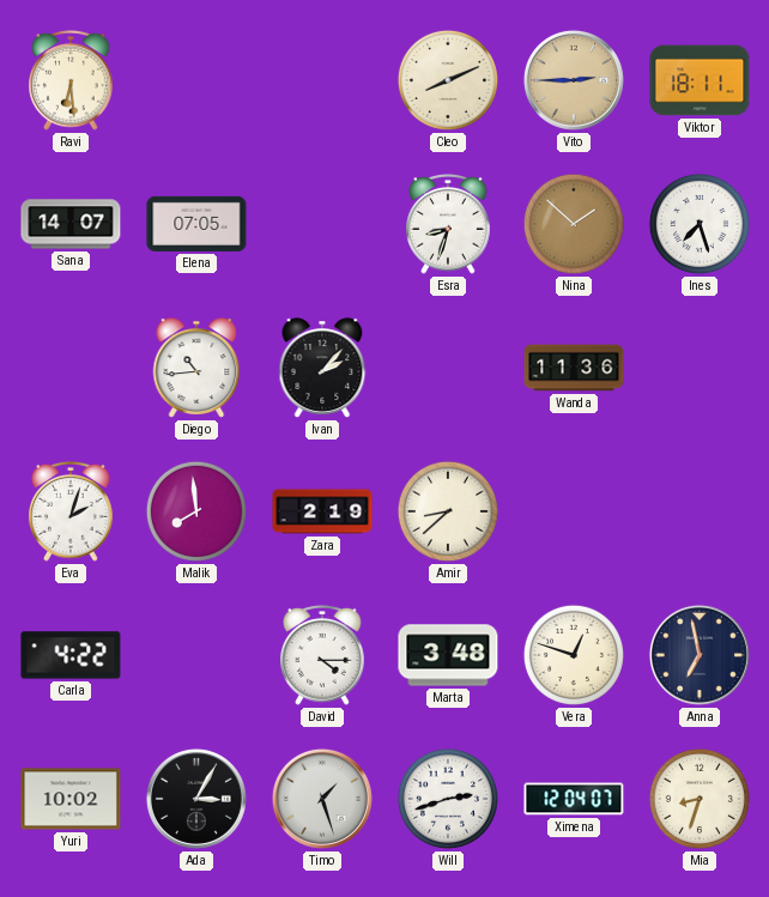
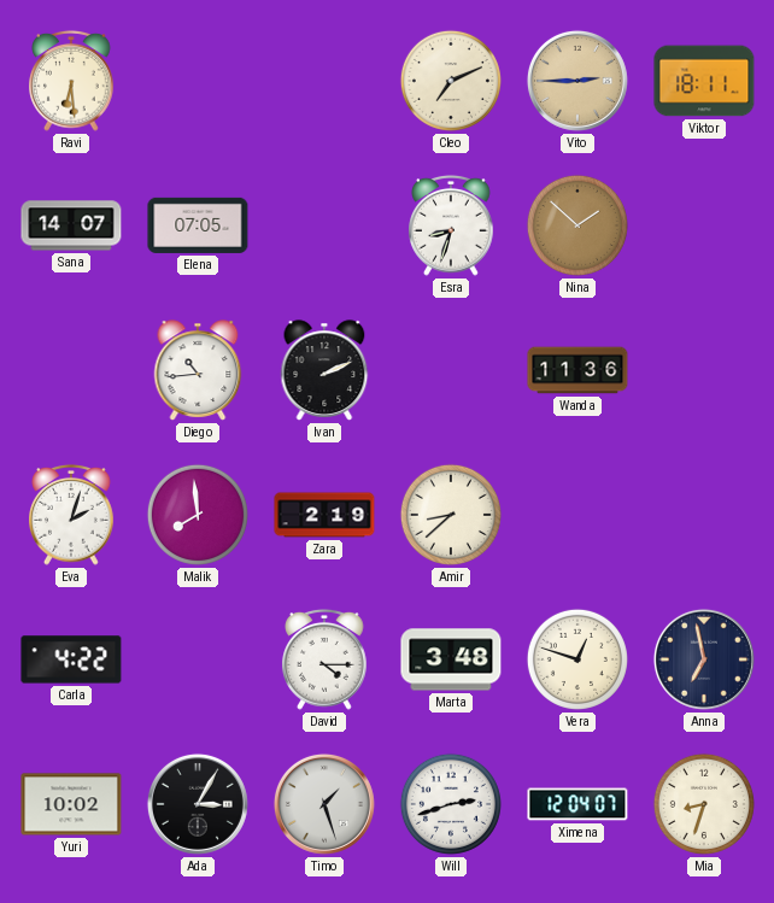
Cleo: 8:11 -> 7:11
Ines: 7:27 -> none
Ivan: 2:07 -> 2:11
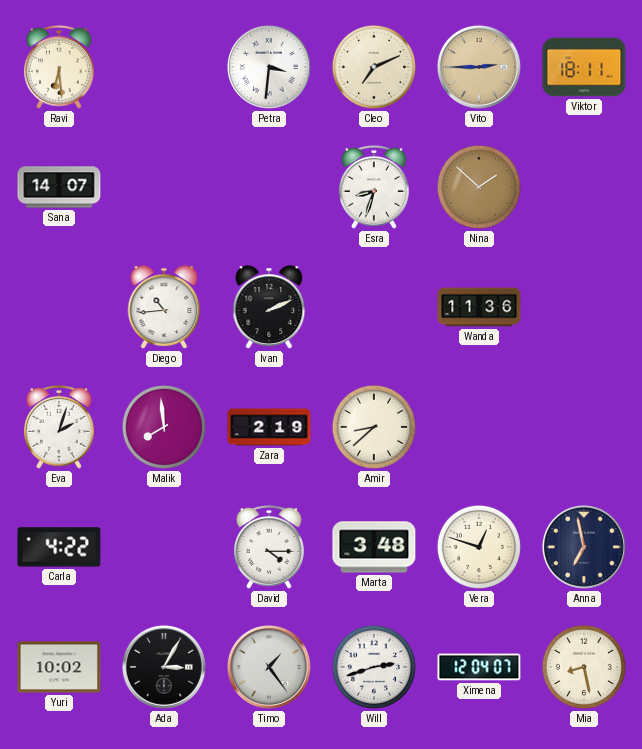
Petra: none -> 3:31
Elena: 07:05 -> none
Timo: 1:27 -> 1:24
Mia: 8:33 -> 8:28
